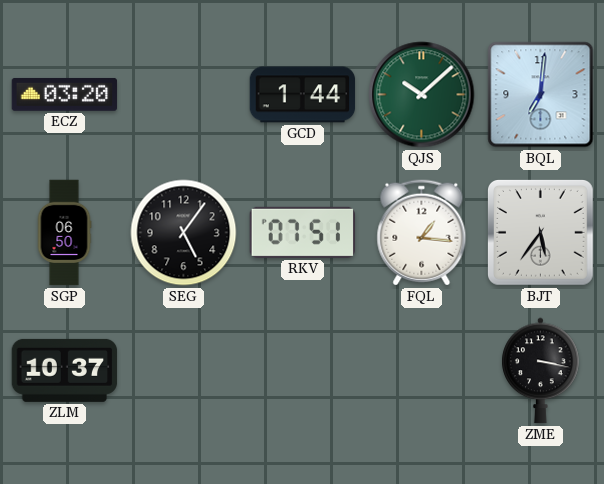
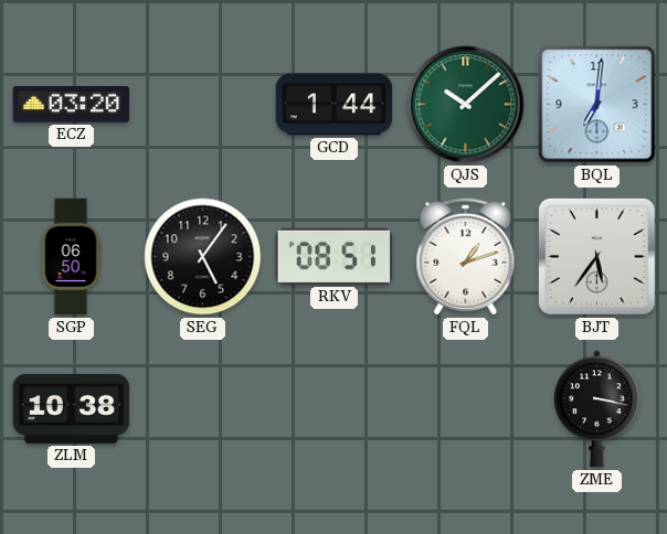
RKV: 07:51 -> 08:51
FQL: 1:16 -> 1:12
ZLM: 10:37 -> 10:38
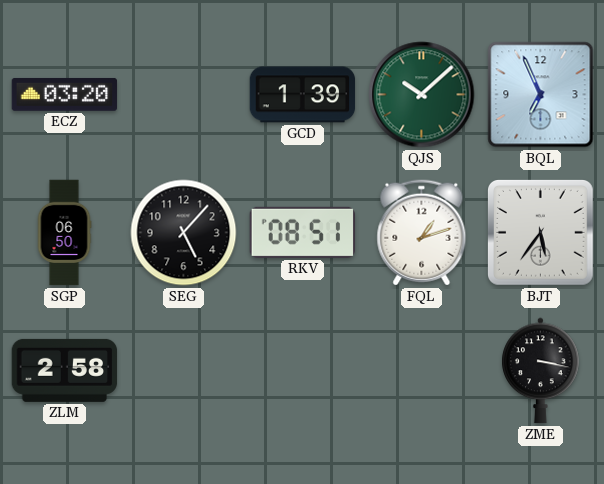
GCD: 1:44 -> 1:39
BQL: 7:01 -> 6:56
SEG: 5:06 -> 5:07
ZLM: 10:38 -> 2:58
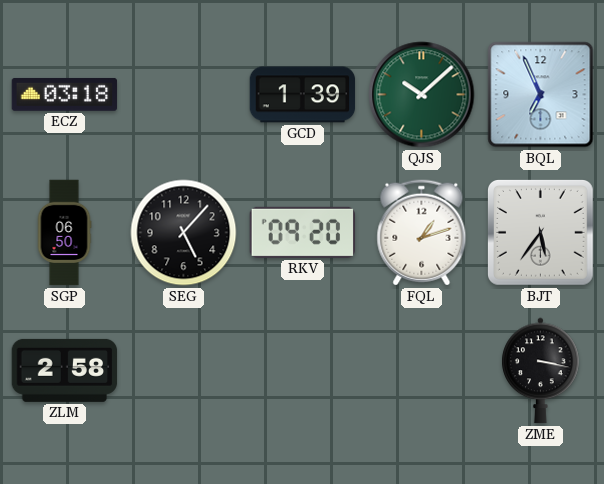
ECZ: 03:20 -> 03:18
RKV: 08:51 -> 09:20
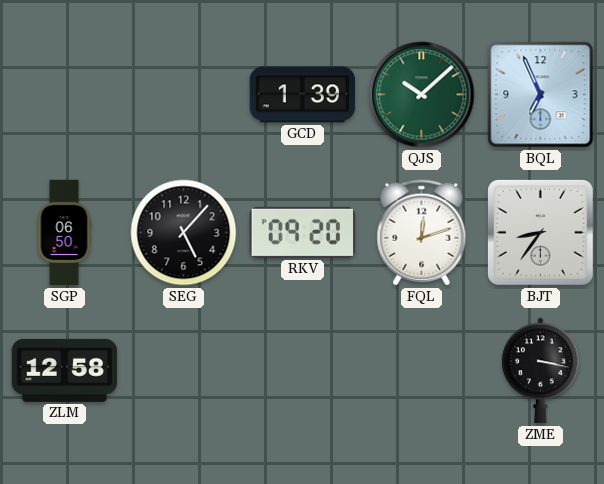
ECZ: 03:18 -> none
FQL: 1:12 -> 12:12
BJT: 5:36 -> 8:36
ZLM: 2:58 -> 12:58
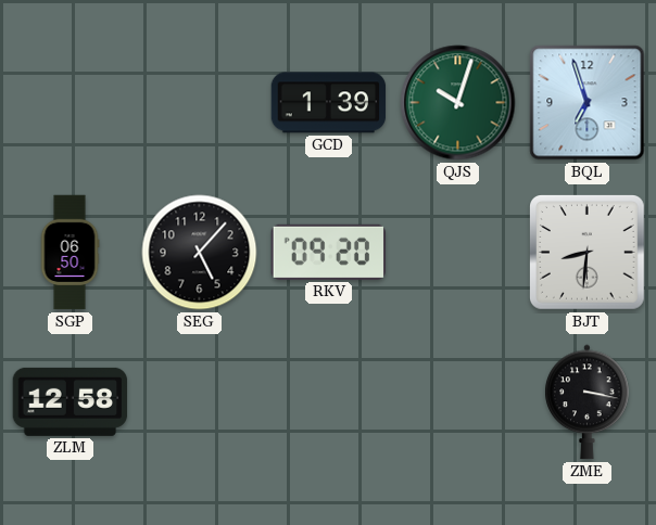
QJS: 10:08 -> 10:03
BQL: 6:56 -> 6:57
FQL: 12:12 -> none
BJT: 8:36 -> 8:31
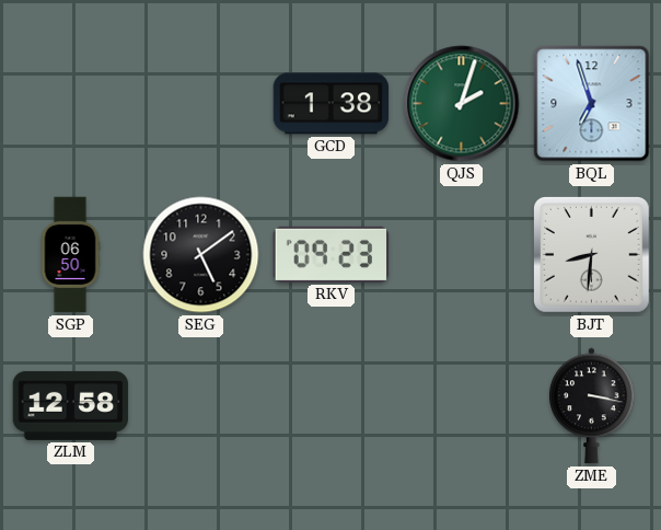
GCD: 1:39 -> 1:38
QJS: 10:03 -> 2:03
SEG: 5:07 -> 5:09
RKV: 09:20 -> 09:23
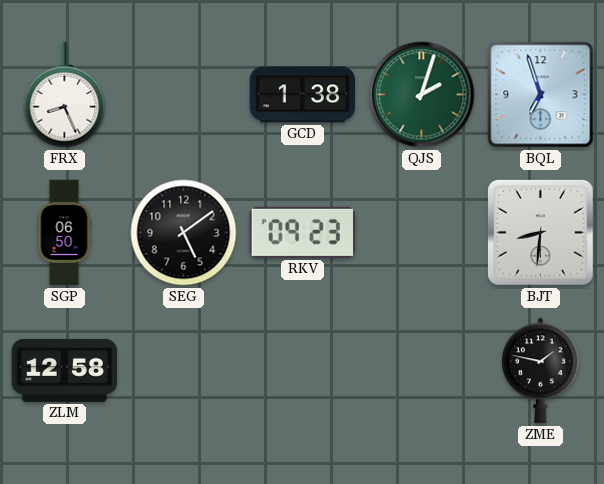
FRX: none -> 8:26
ZME: 3:17 -> 1:47
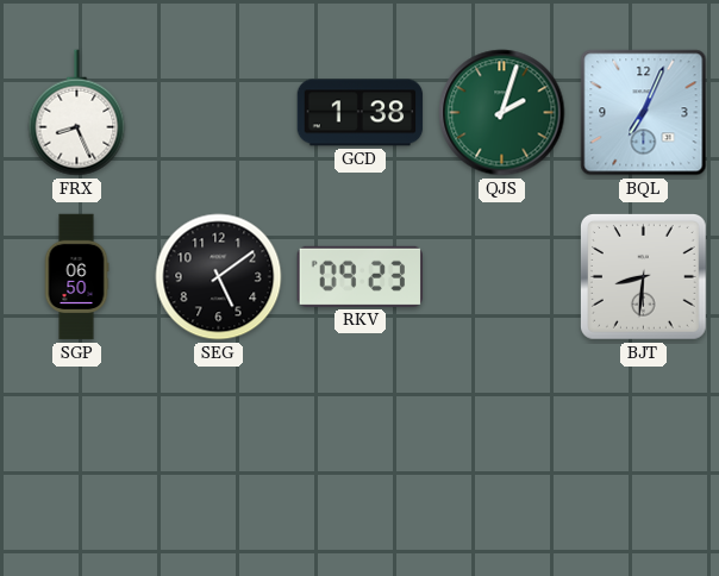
BQL: 6:57 -> 7:04
ZLM: 12:58 -> none
ZME: 1:47 -> none
